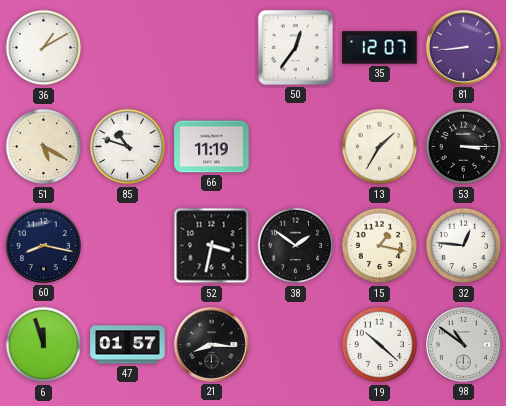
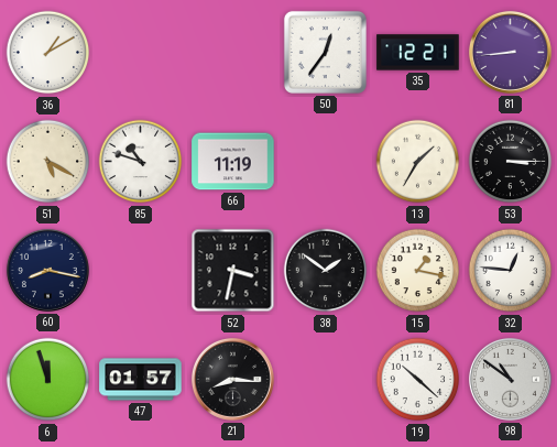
35: 12:07 -> 12:21
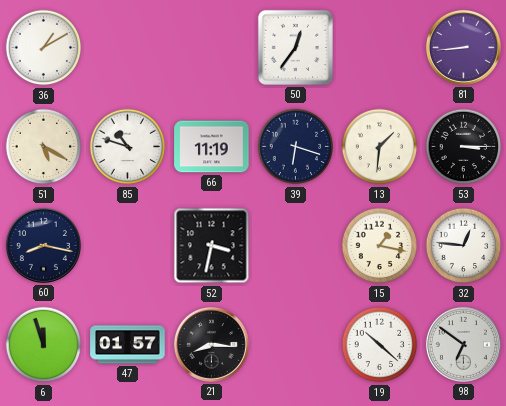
35: 12:21 -> none
39: none -> 6:18
13: 1:35 -> 1:31
38: 1:51 -> none
98: 10:51 -> 6:51
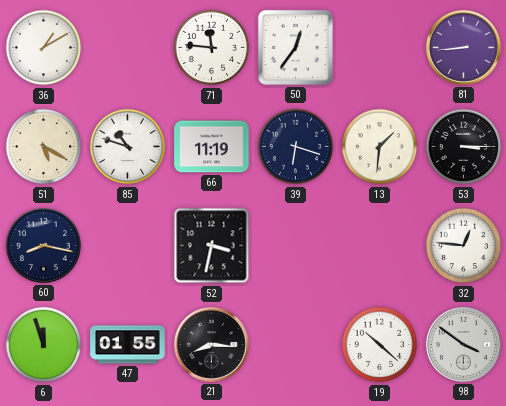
71: none -> 11:46
15: 1:17 -> none
47: 01:57 -> 01:55
98: 6:51 -> 3:51
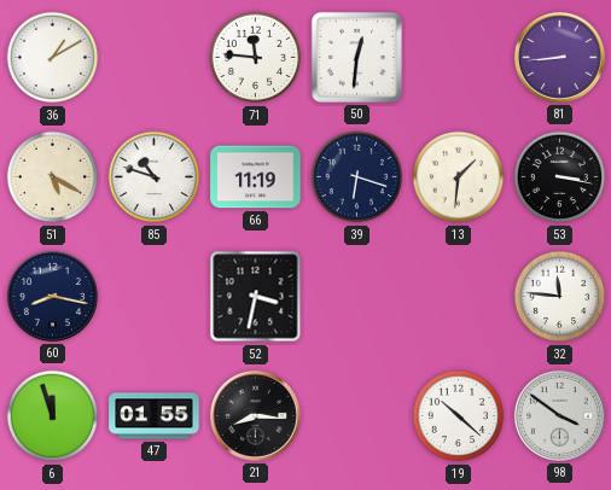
50: 12:36 -> 12:31
53: 3:15 -> 3:17
32: 12:46 -> 11:46
